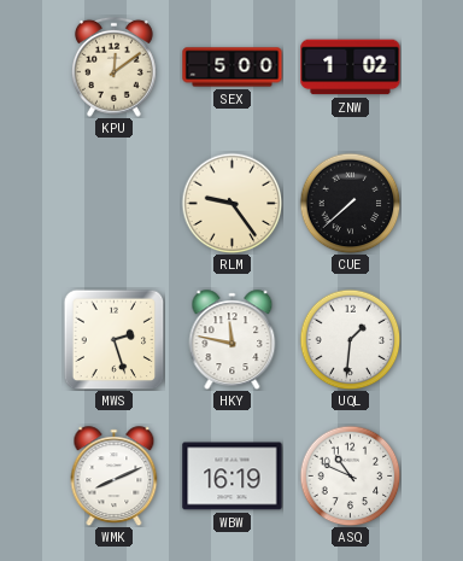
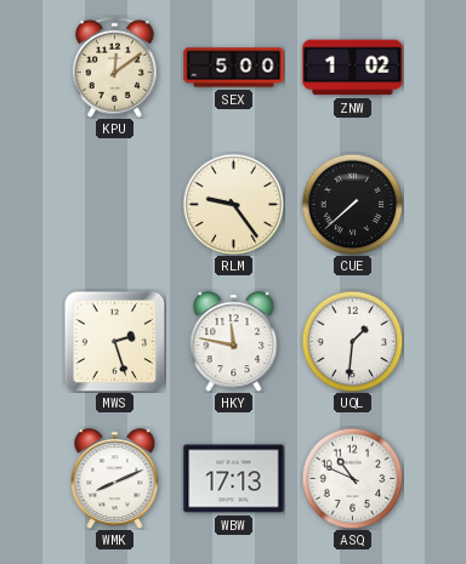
WBW: 16:19 -> 17:13
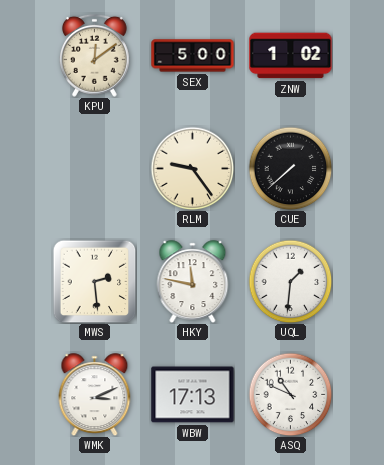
MWS: 2:27 -> 2:29
WMK: 8:11 -> 3:11
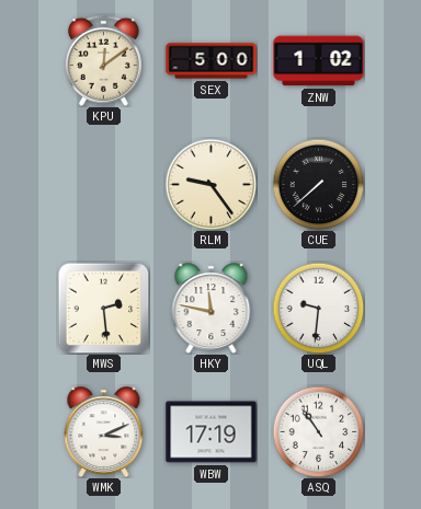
UQL: 1:31 -> 9:31
WBW: 17:13 -> 17:19
ASQ: 10:49 -> 10:54
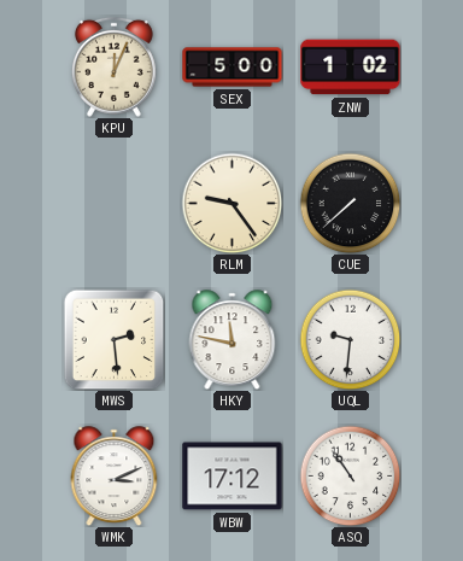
KPU: 12:09 -> 12:04
WBW: 17:19 -> 17:12
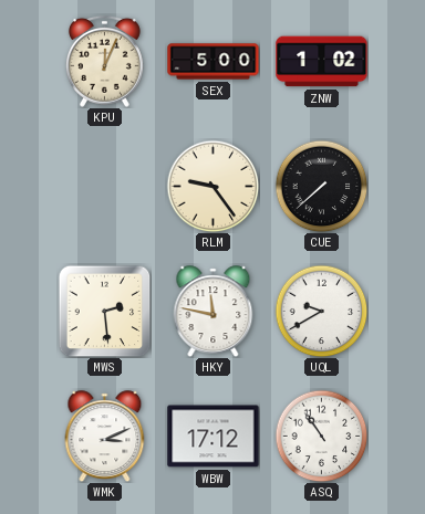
UQL: 9:31 -> 9:40
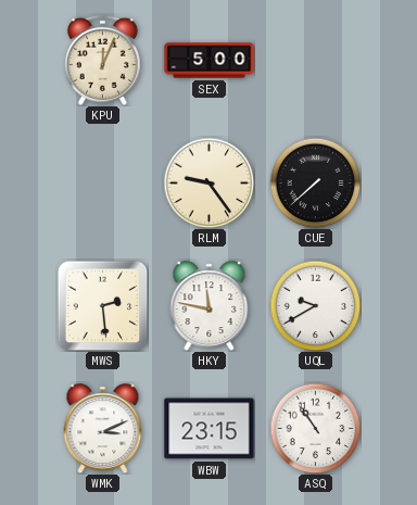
ZNW: 1:02 -> none
WBW: 17:12 -> 23:15
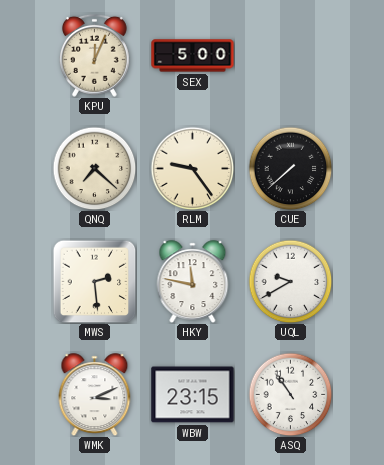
QNQ: none -> 7:22
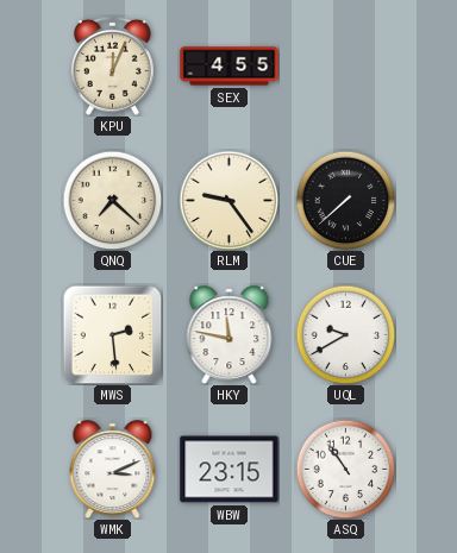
SEX: 5:00 -> 4:55
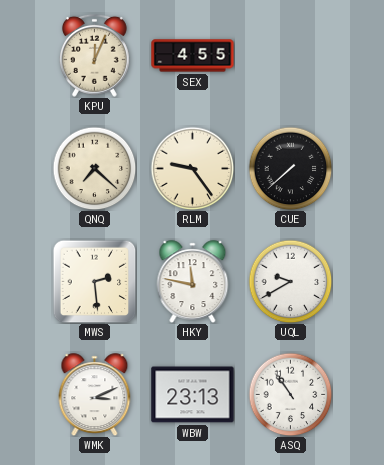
WBW: 23:15 -> 23:13
